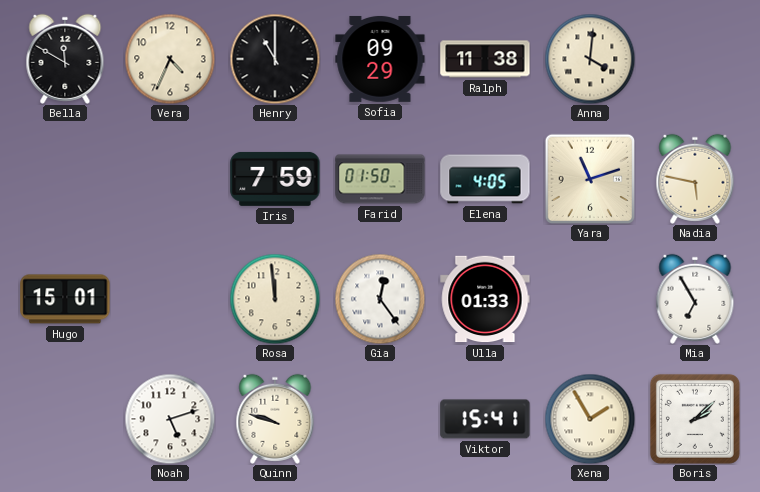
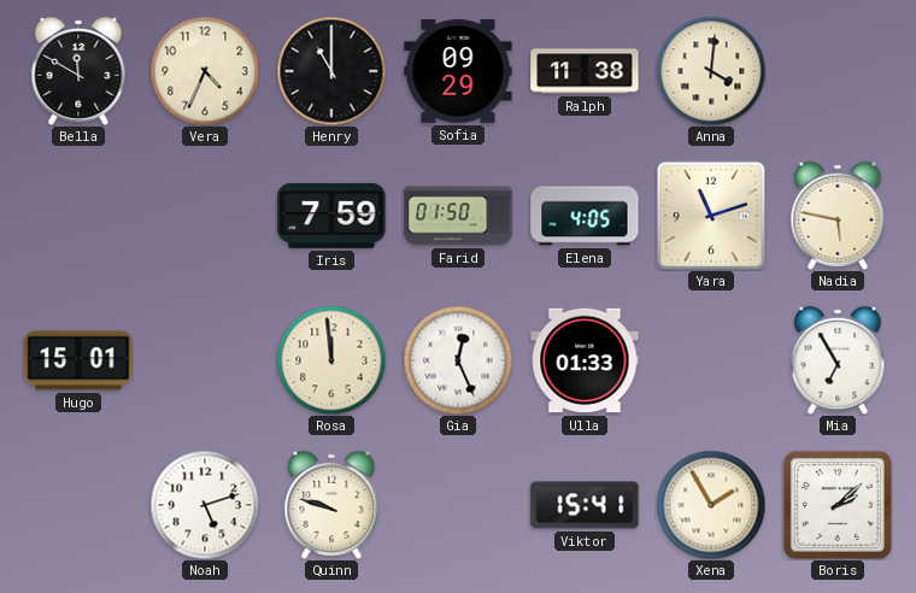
Gia: 12:24 -> 12:26
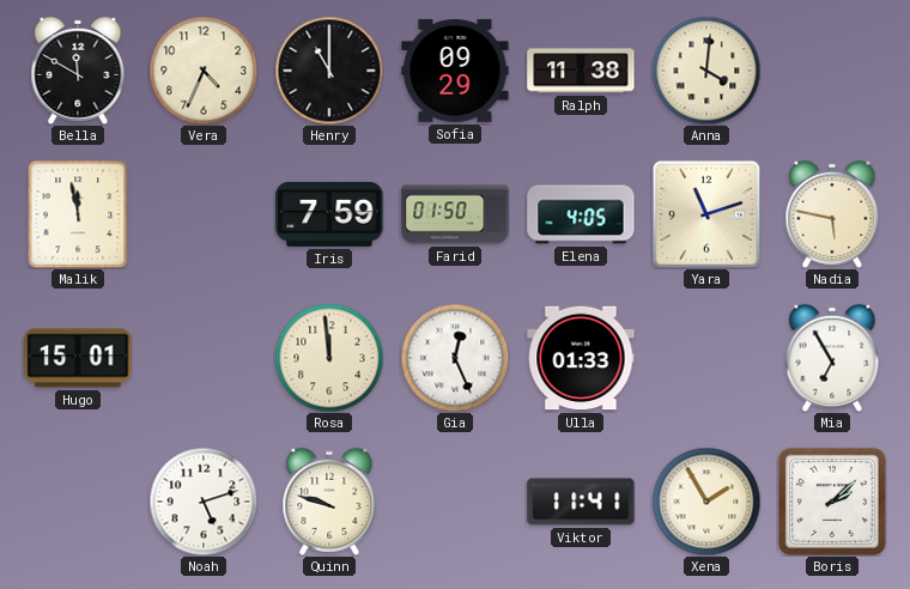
Malik: none -> 11:58
Viktor: 15:41 -> 11:41
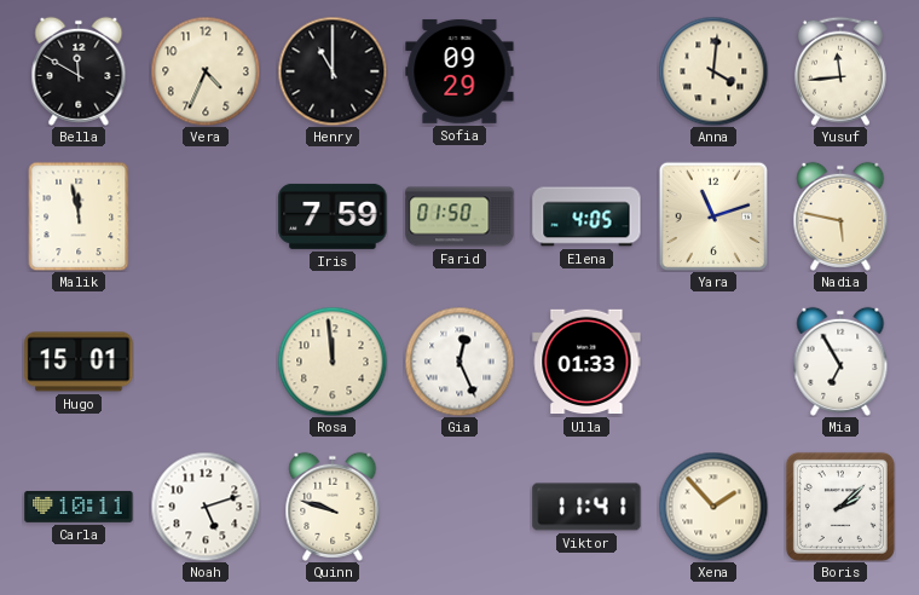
Ralph: 11:38 -> none
Yusuf: none -> 11:44
Carla: none -> 10:11
Xena: 1:55 -> 1:53
